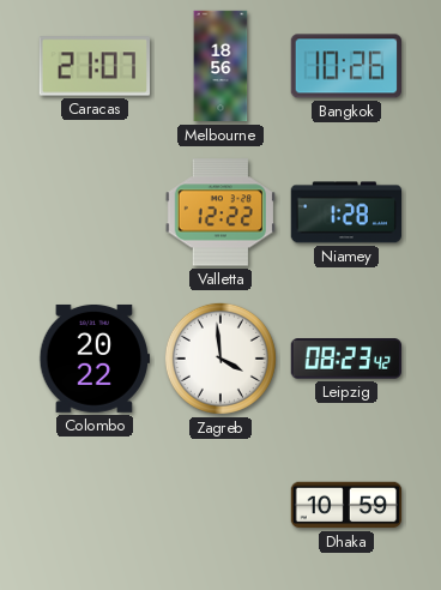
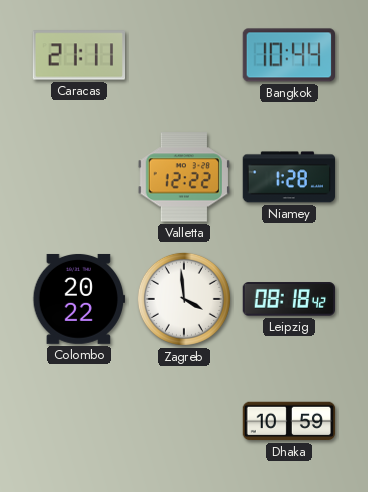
Caracas: 21:07 -> 21:11
Melbourne: 18:56 -> none
Bangkok: 10:26 -> 10:44
Leipzig: 08:23 -> 08:18
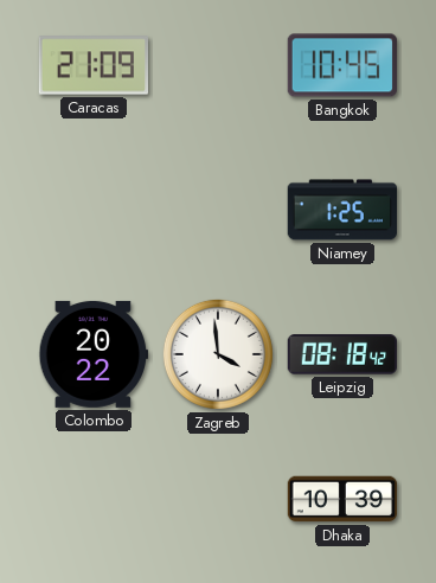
Caracas: 21:11 -> 21:09
Bangkok: 10:44 -> 10:45
Valletta: 12:22 -> none
Niamey: 1:28 -> 1:25
Dhaka: 10:59 -> 10:39
